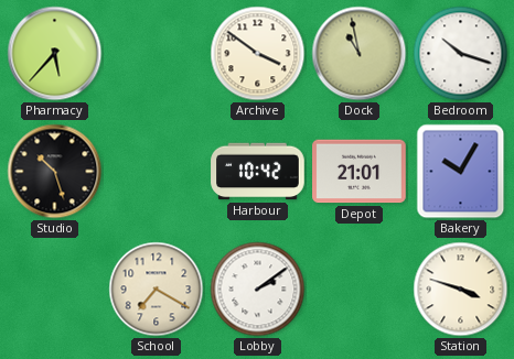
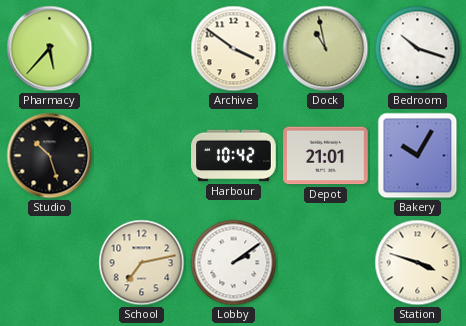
School: 7:20 -> 7:13
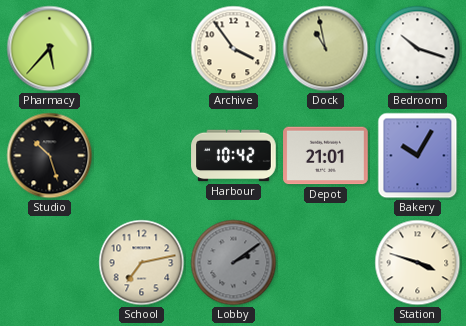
Archive: 3:51 -> 3:54
Lobby dial: white -> grey
